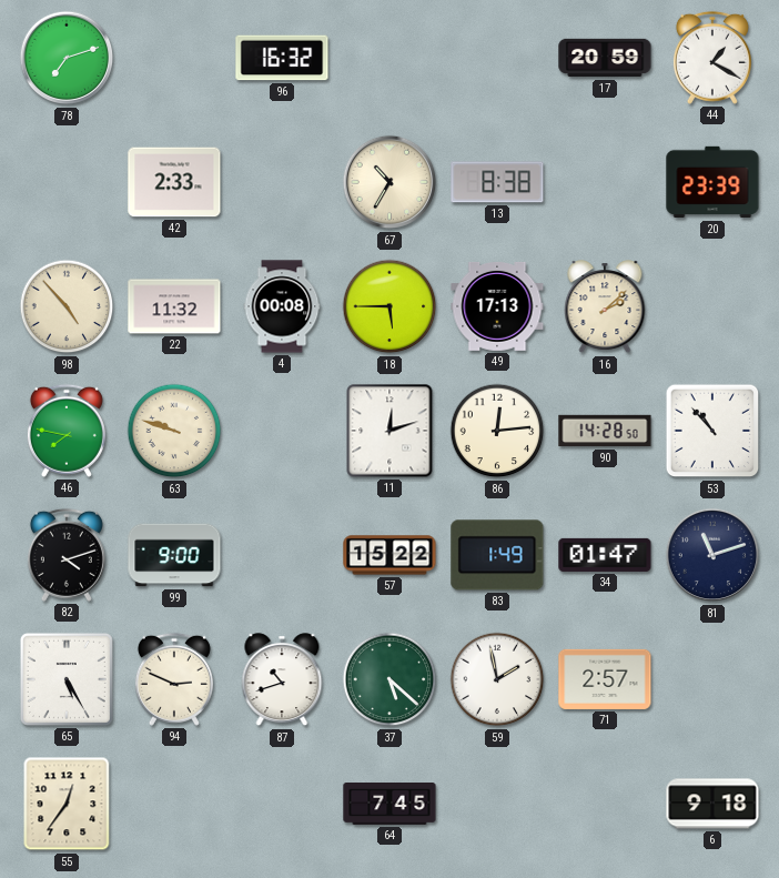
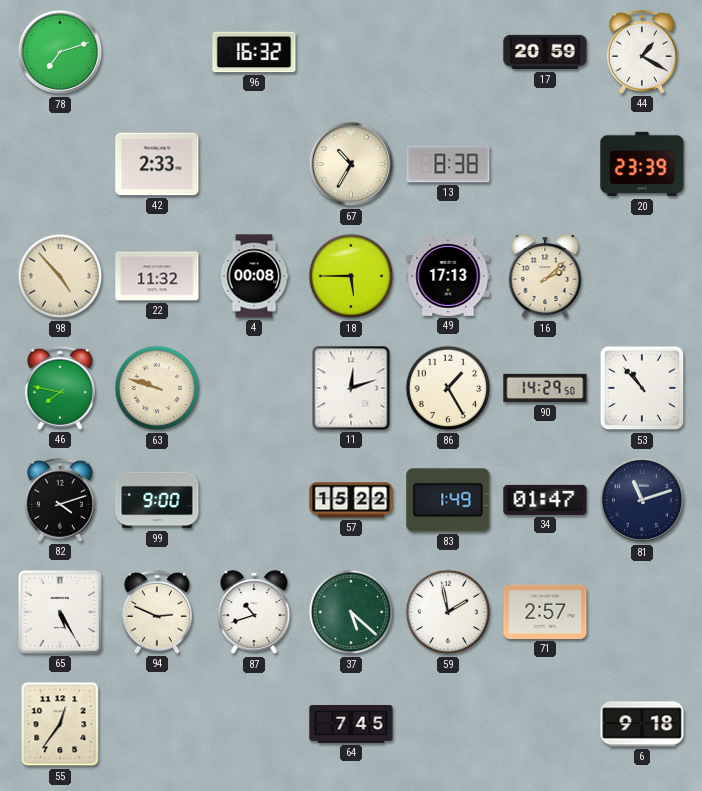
86: 12:14 -> 1:25
90: 14:28 -> 14:29
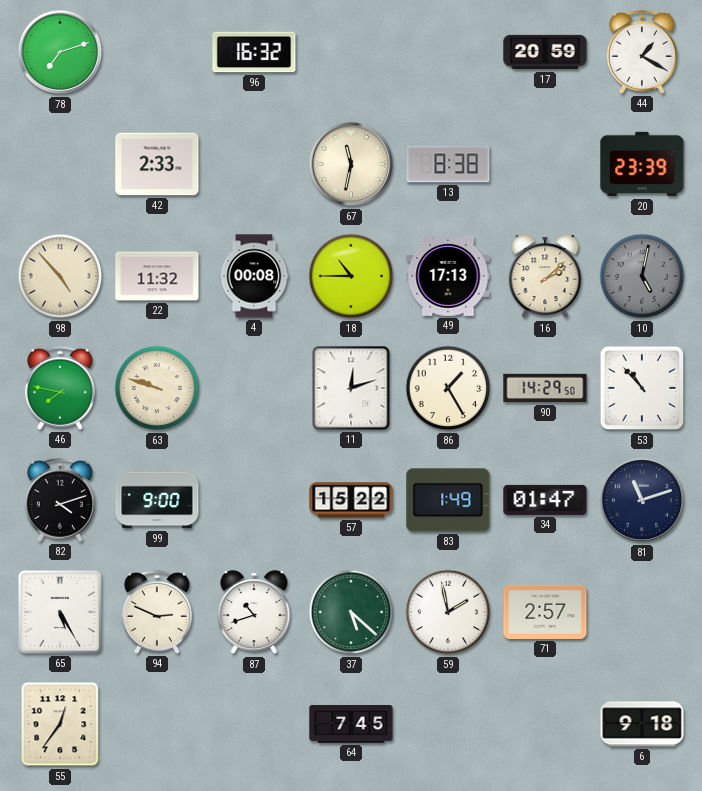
67: 10:35 -> 11:32
18: 5:45 -> 10:45
10: none -> 5:02
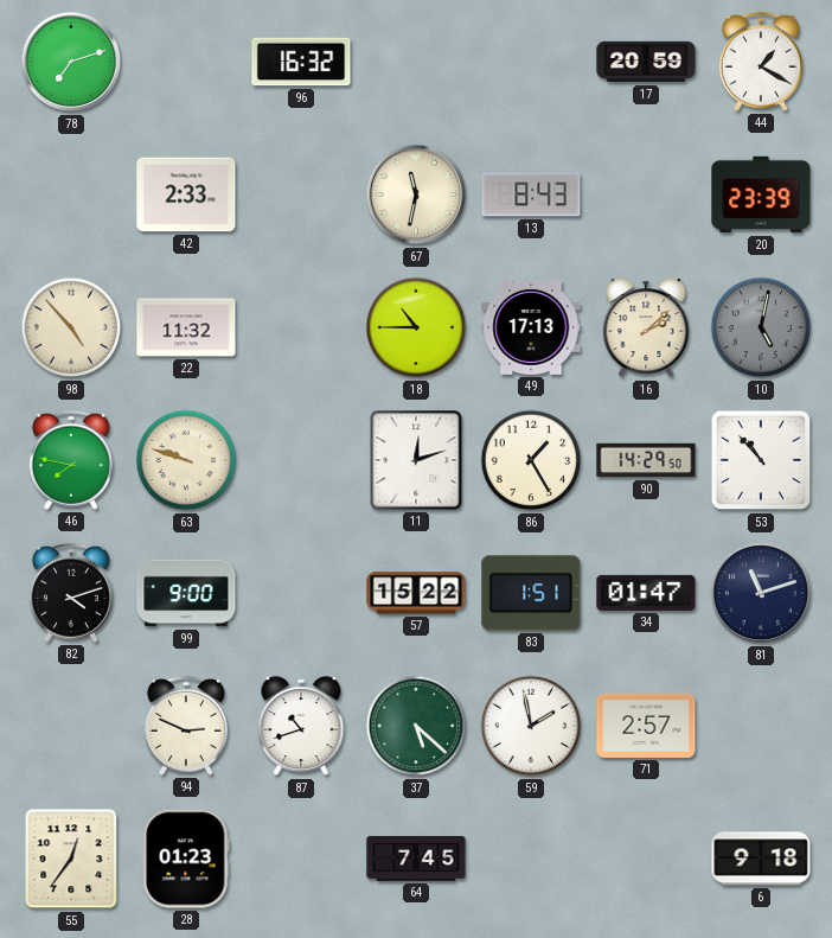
13: 8:38 -> 8:43
4: 00:08 -> none
83: 1:49 -> 1:51
65: 5:25 -> none
28: none -> 01:23
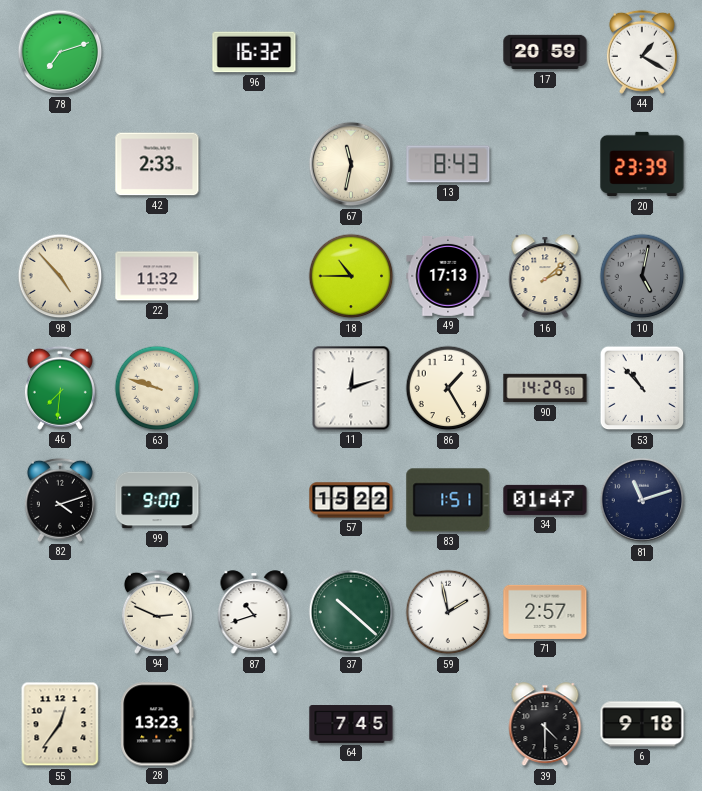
46: 7:47 -> 7:31
37: 5:22 -> 10:22
28: 01:23 -> 13:23
39: none -> 4:30
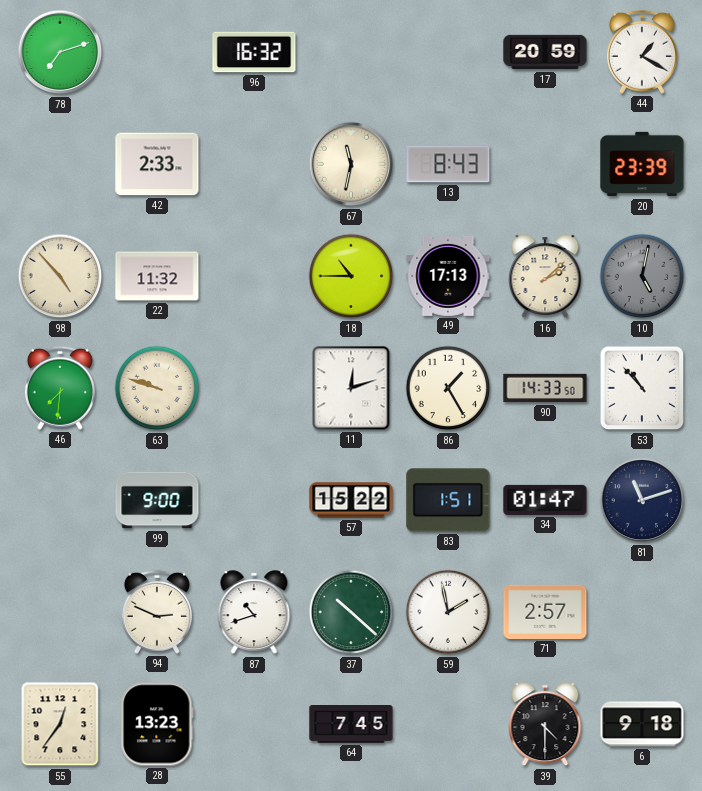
90: 14:29 -> 14:33
82: 4:12 -> none
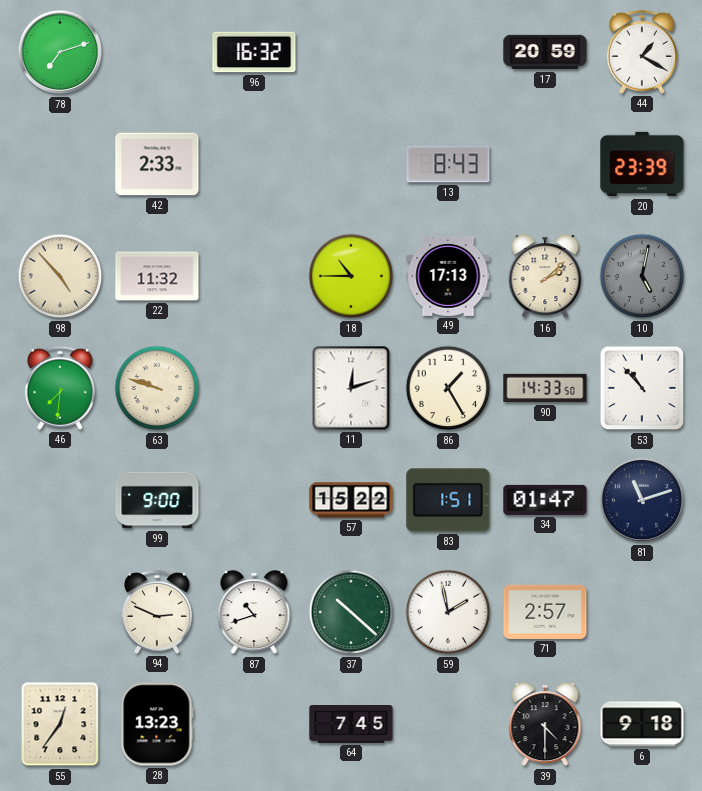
67: 11:32 -> none
